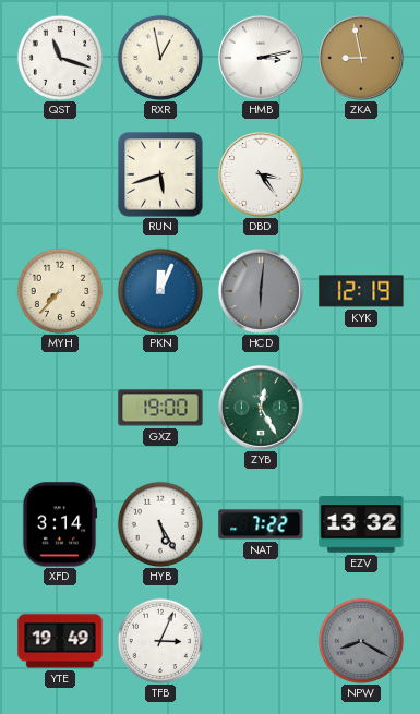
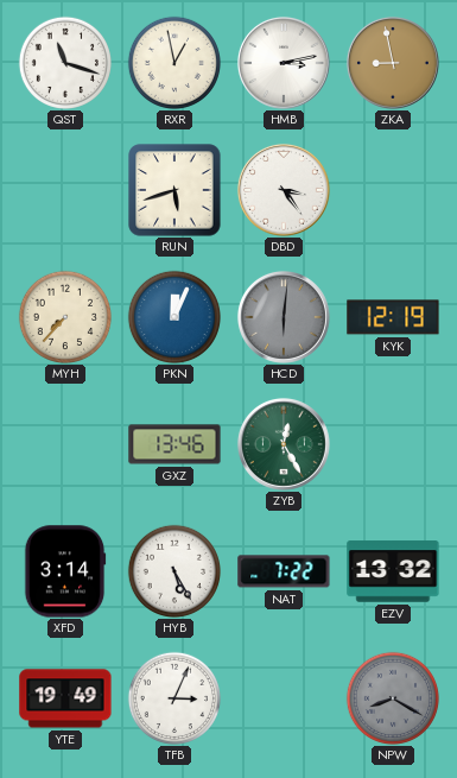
GXZ: 19:00 -> 13:46
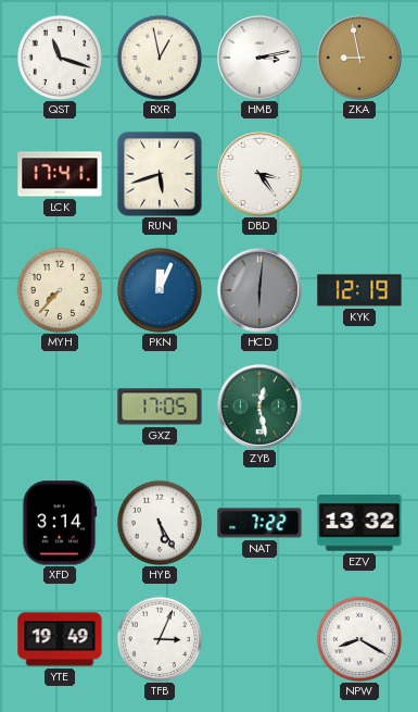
LCK: none -> 17:41
GXZ: 13:46 -> 17:05
ZYB: 12:25 -> 12:28
NPW dial: grey -> white
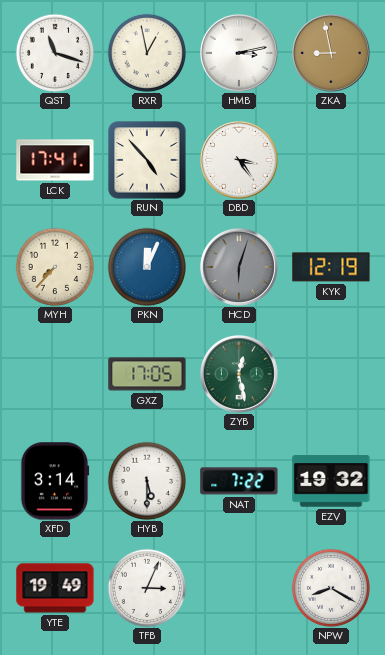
RUN: 5:42 -> 4:53
HCD: 6:01 -> 6:03
HYB: 5:25 -> 5:30
EZV: 13:32 -> 19:32
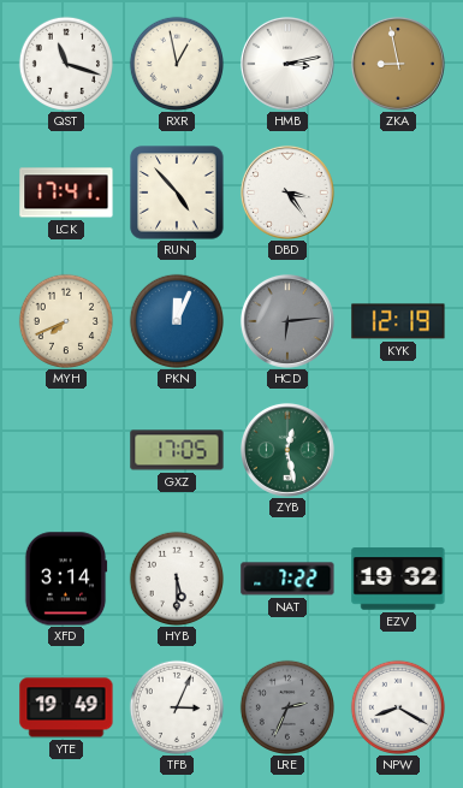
MYH: 7:37 -> 7:41
HCD: 6:03 -> 6:14
LRE: none -> 2:34
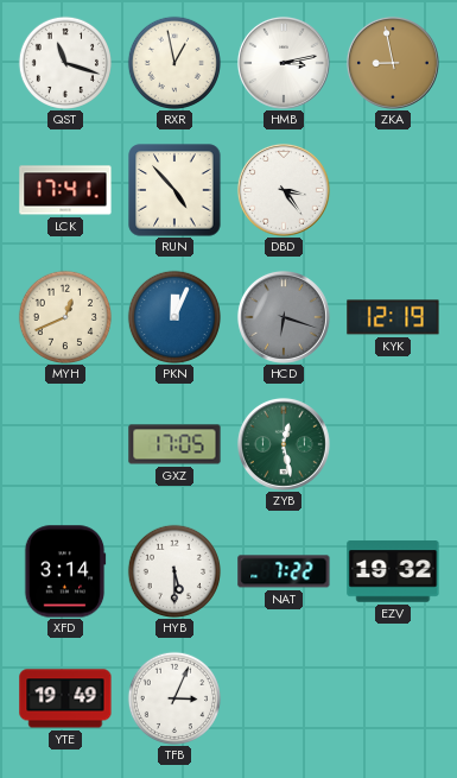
MYH: 7:41 -> 12:41
HCD: 6:14 -> 6:18
LRE: 2:34 -> none
NPW: 8:20 -> none
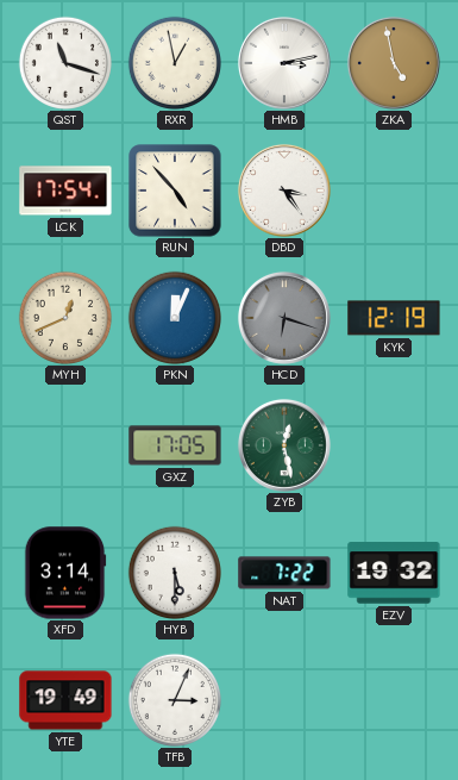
ZKA: 8:58 -> 4:58
LCK: 17:41 -> 17:54
